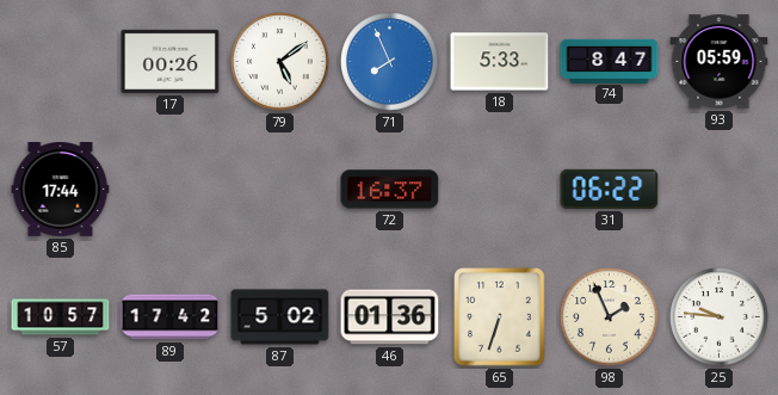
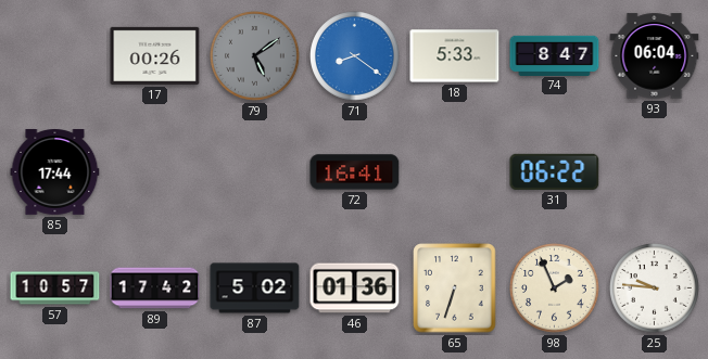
79 dial: white -> grey
71: 7:56 -> 8:21
93: 05:59 -> 06:04
72: 16:37 -> 16:41
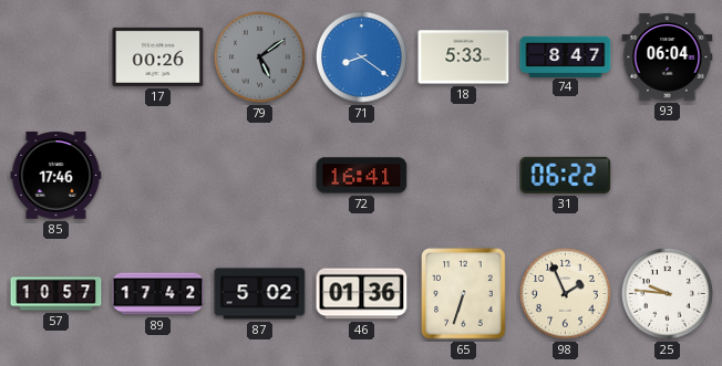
85: 17:44 -> 17:46
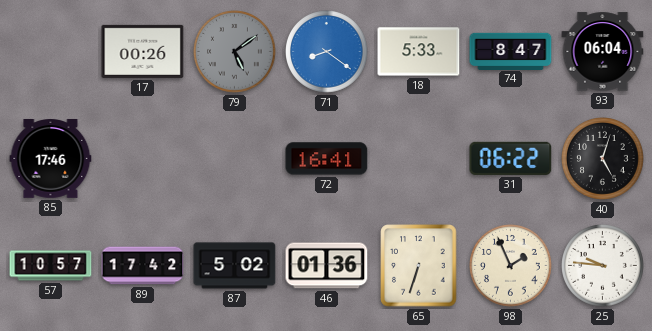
40: none -> 5:03
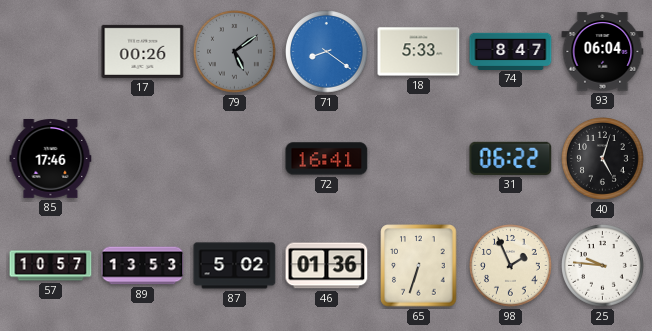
89: 17:42 -> 13:53
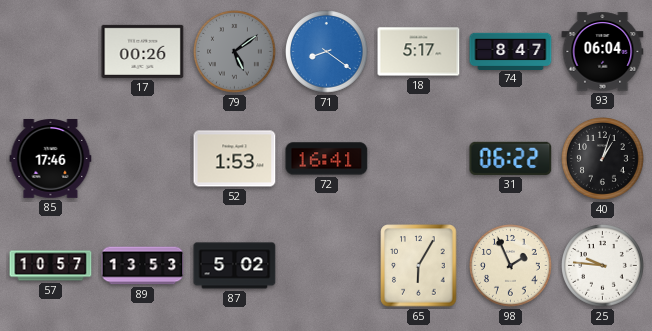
18: 5:33 -> 5:17
52: none -> 1:53
40: 5:03 -> 1:03
46: 01:36 -> none
65: 6:33 -> 6:05
